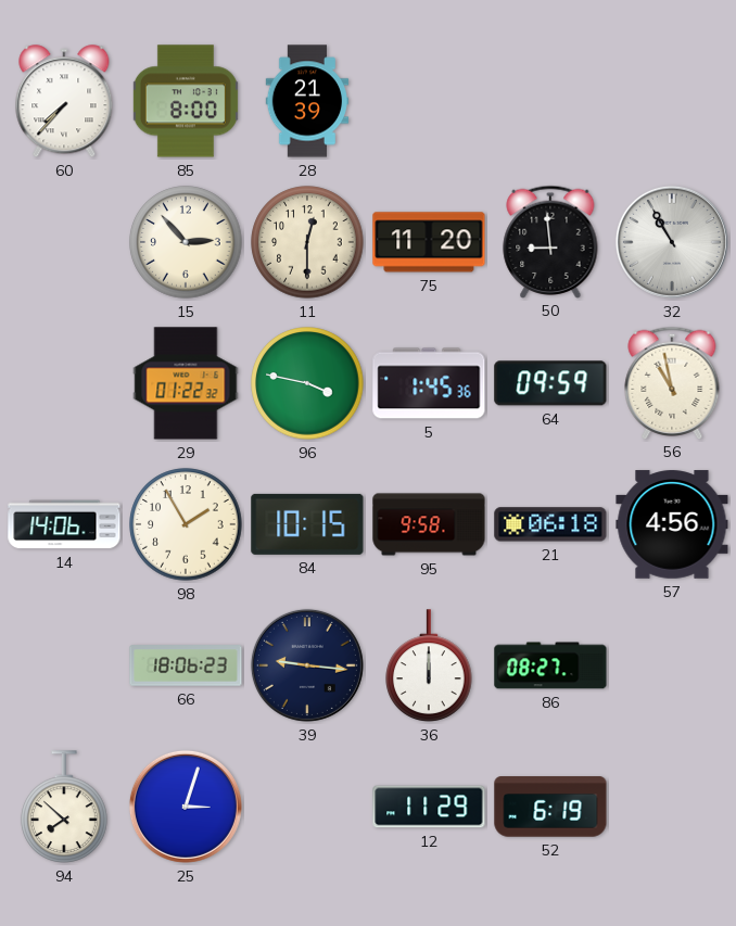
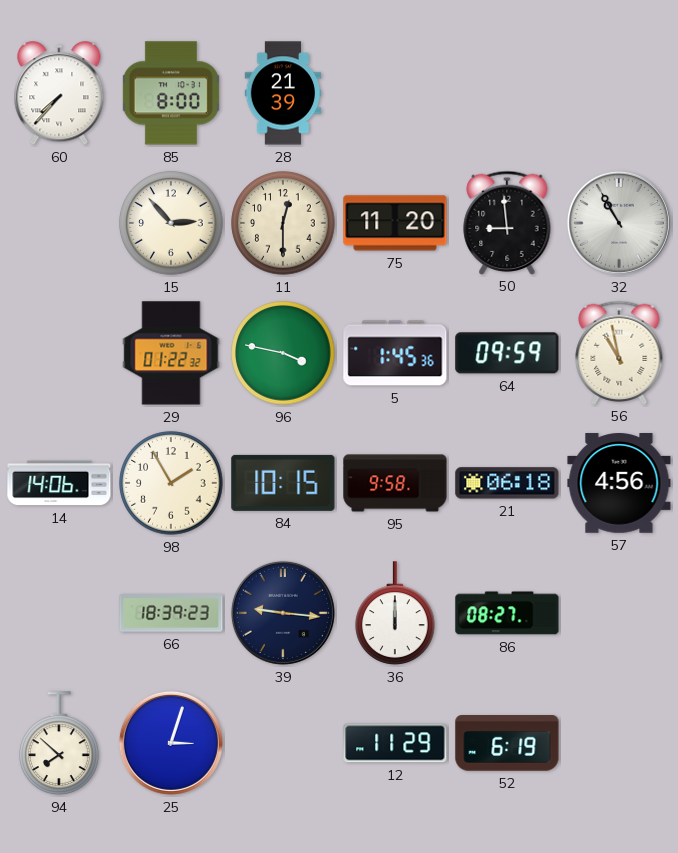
66: 18:06 -> 18:39
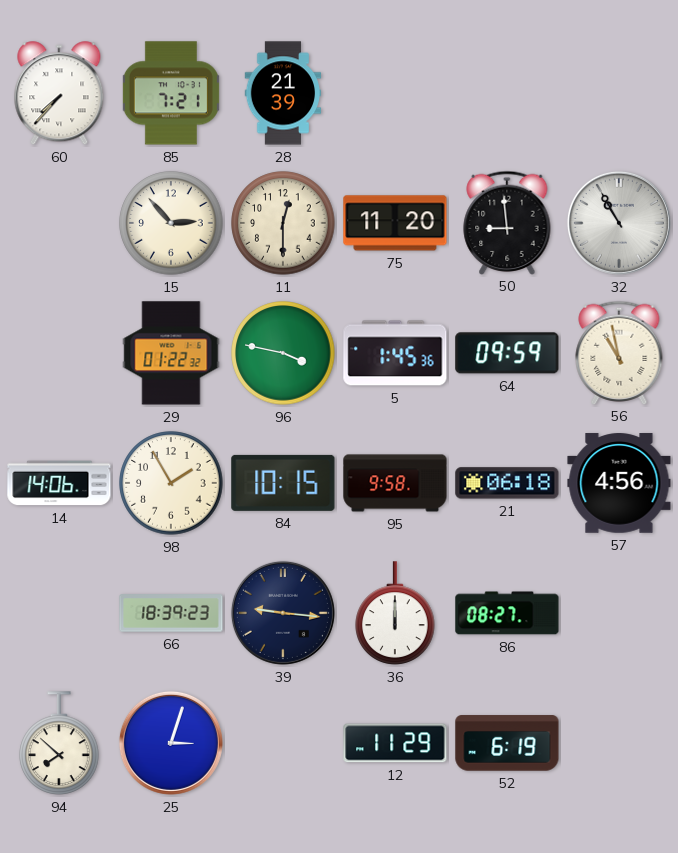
85: 8:00 -> 7:21
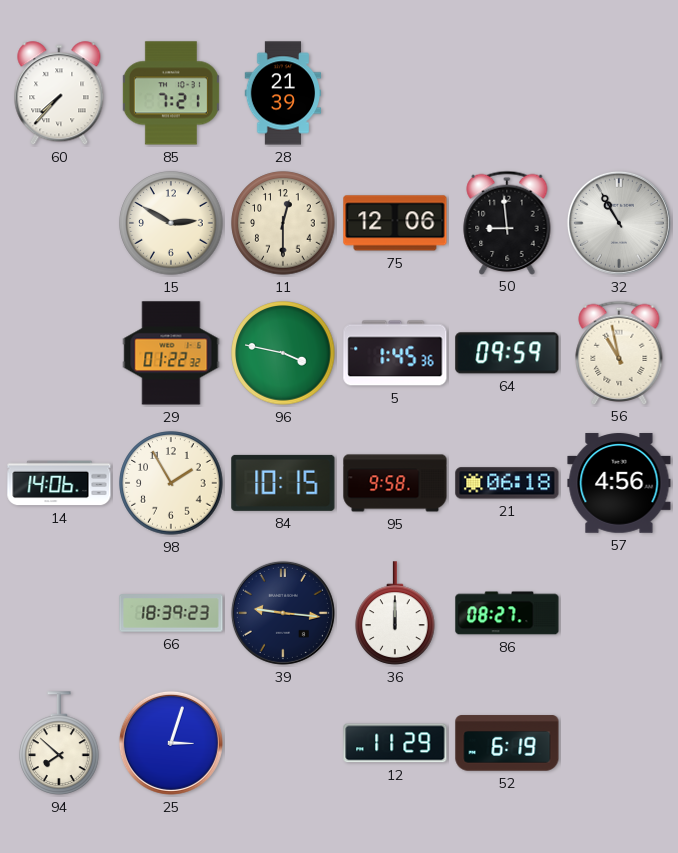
15: 2:53 -> 2:50
75: 11:20 -> 12:06
